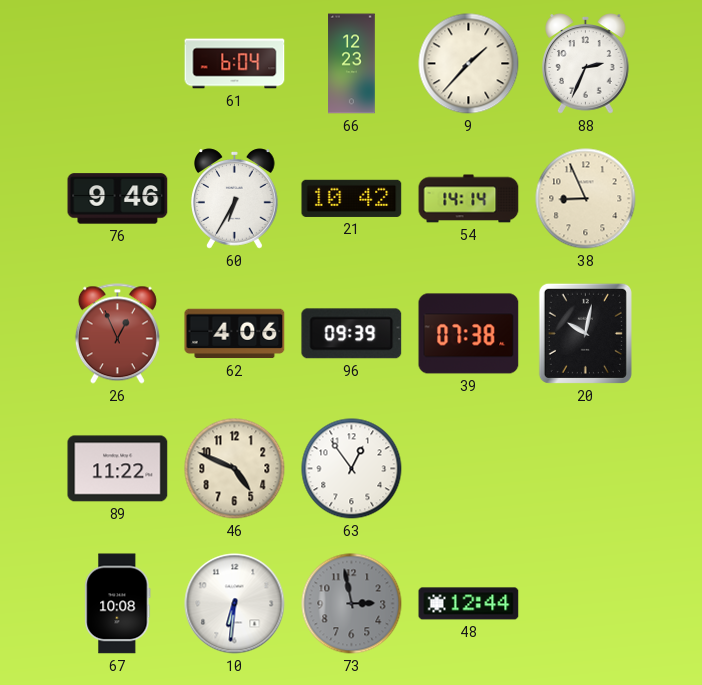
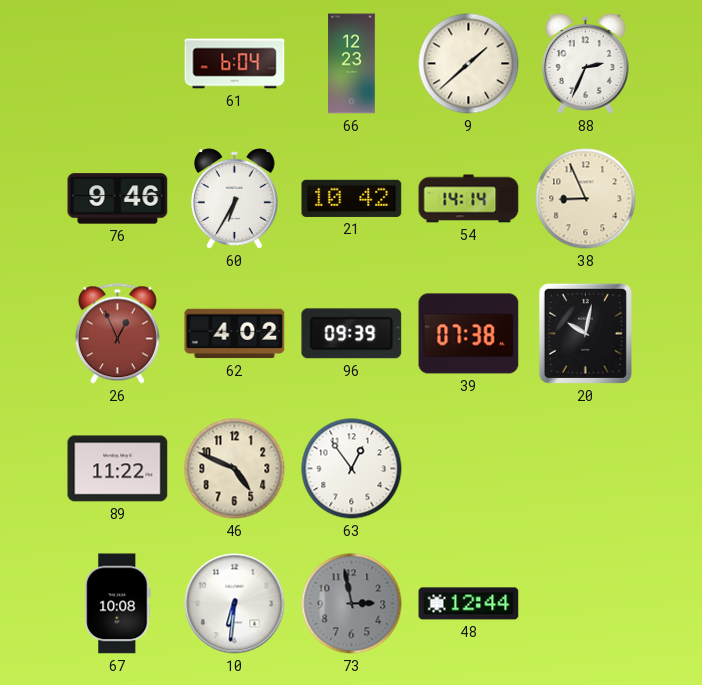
9: 1:37 -> 1:38
62: 4:06 -> 4:02
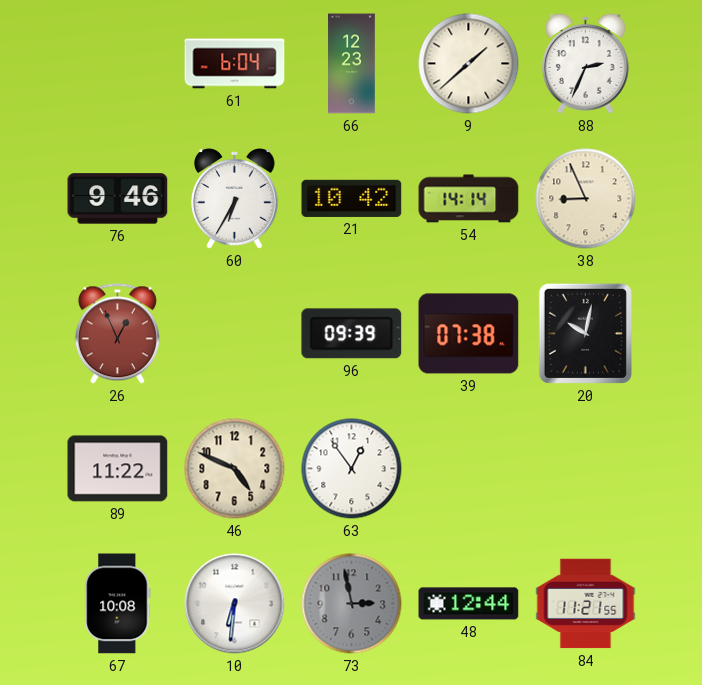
62: 4:02 -> none
84: none -> 11:21
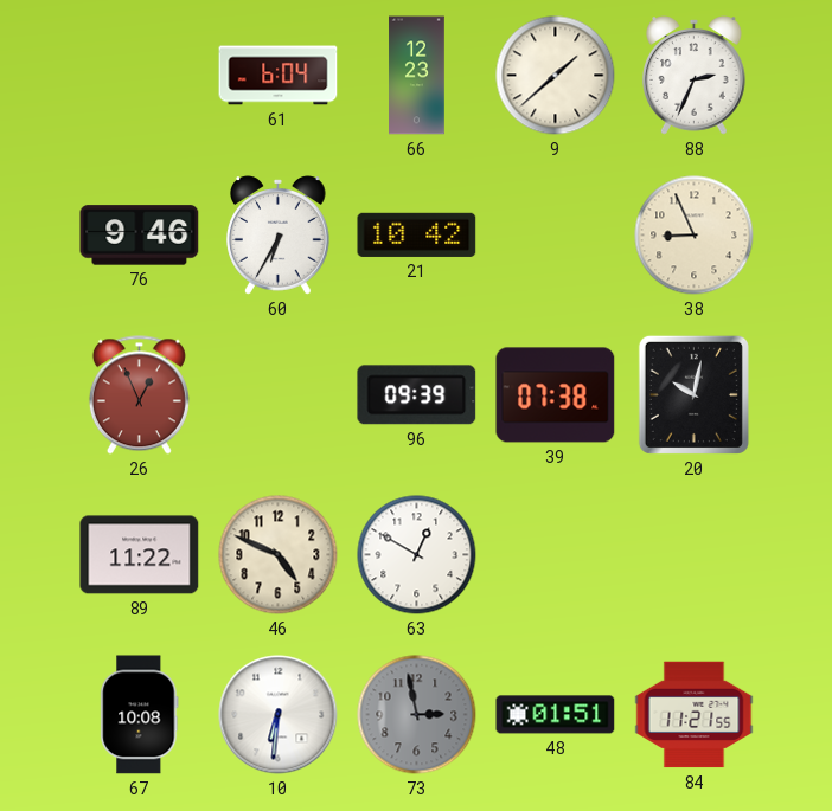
54: 14:14 -> none
63: 12:54 -> 12:50
48: 12:44 -> 01:51
